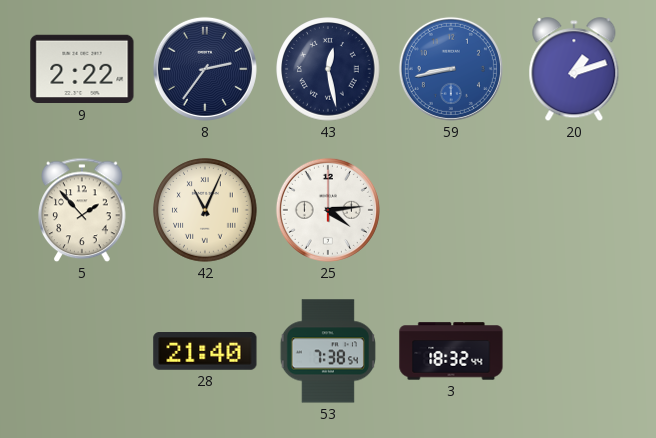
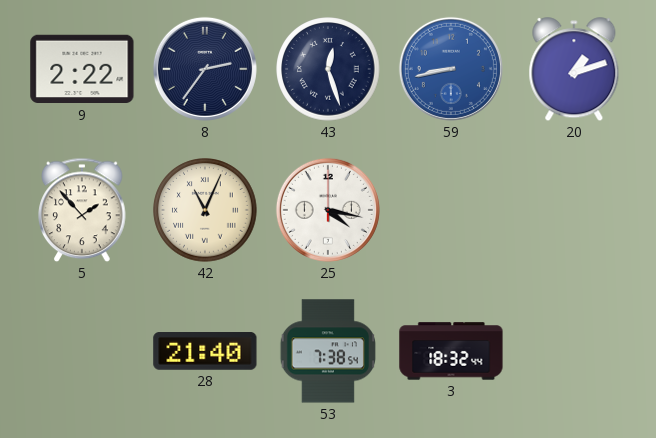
43: 12:28 -> 12:27
25: 4:14 -> 4:17
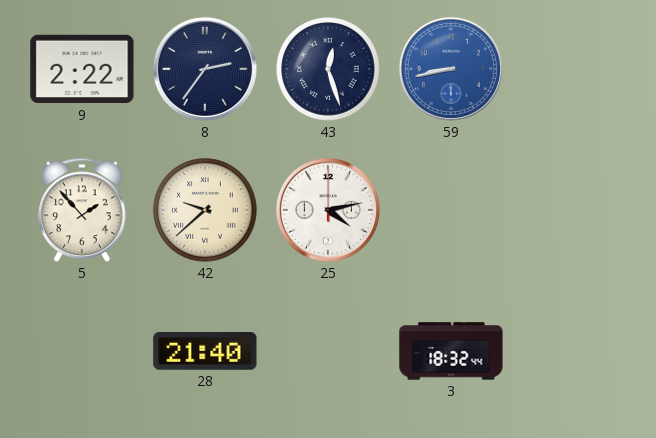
20: 1:12 -> none
42: 11:04 -> 9:38
25: 4:17 -> 4:13
53: 7:38 -> none
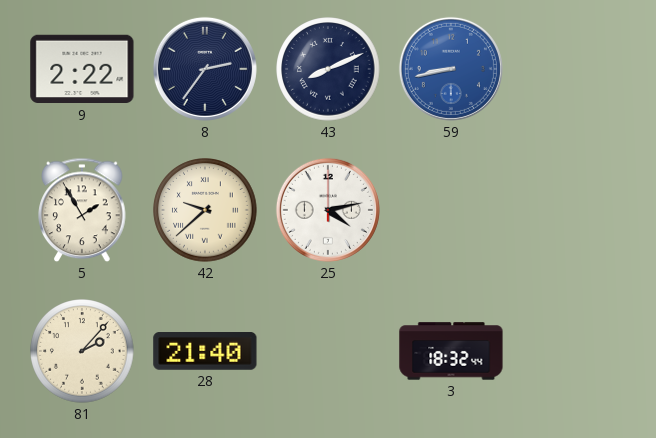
43: 12:27 -> 8:11
5: 1:53 -> 1:55
81: none -> 2:07
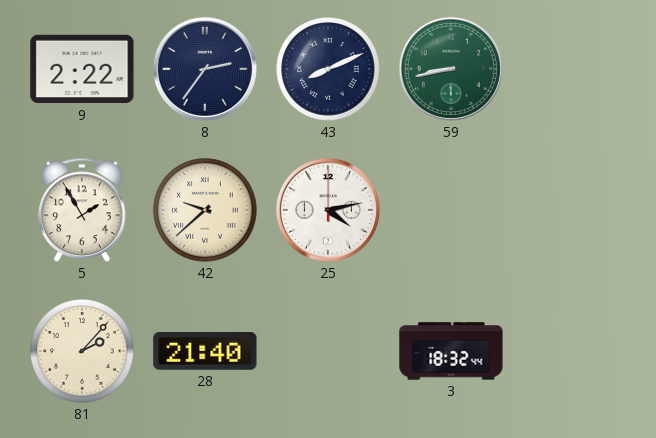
59 dial: blue -> green
